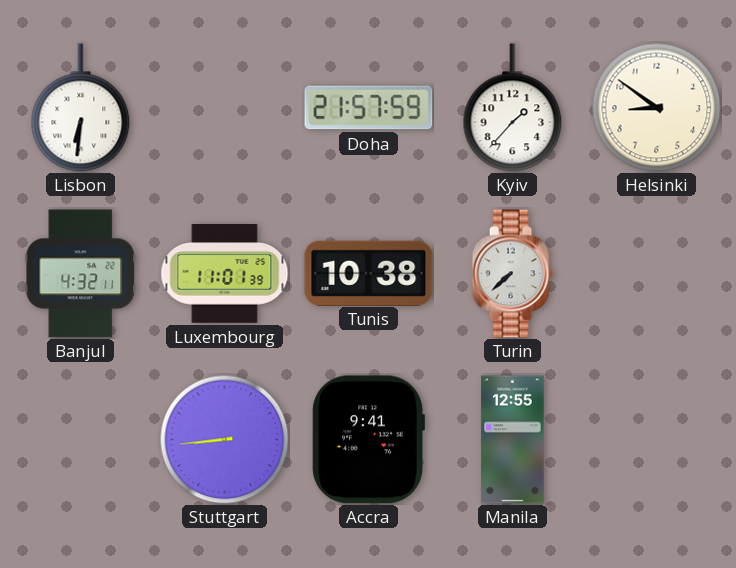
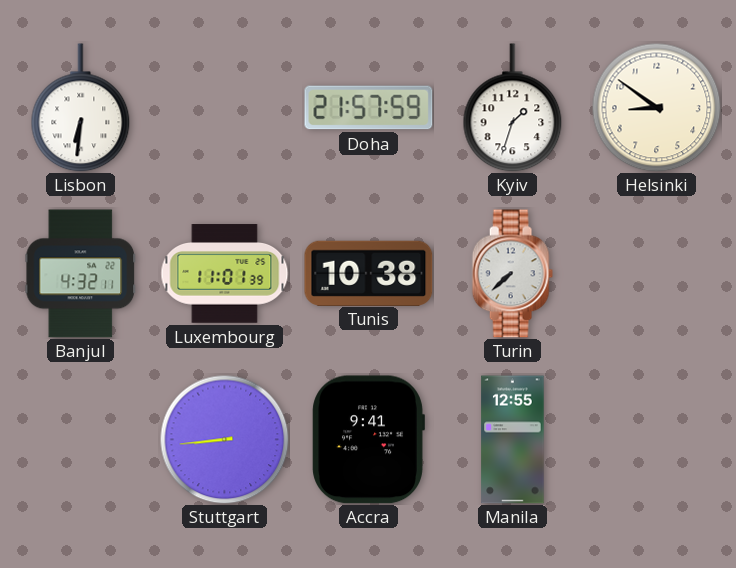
Kyiv: 1:37 -> 1:33
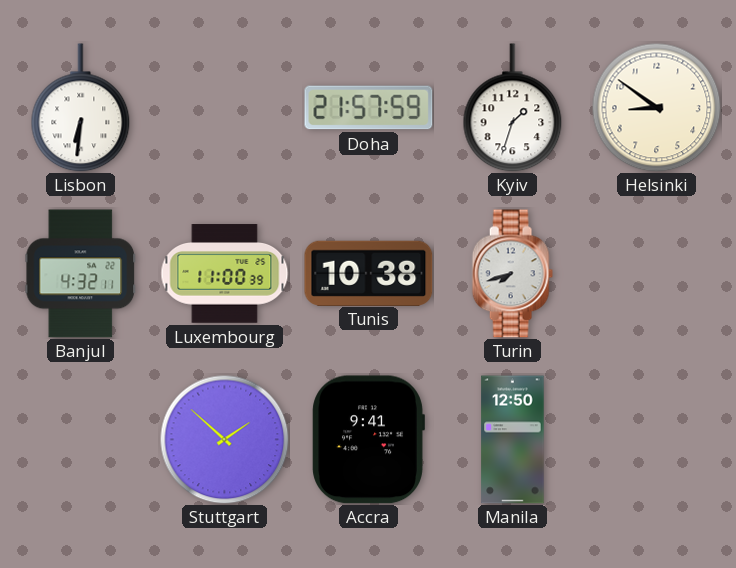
Luxembourg: 11:01 -> 11:00
Turin: 7:38 -> 7:42
Stuttgart: 8:44 -> 1:52
Manila: 12:55 -> 12:50
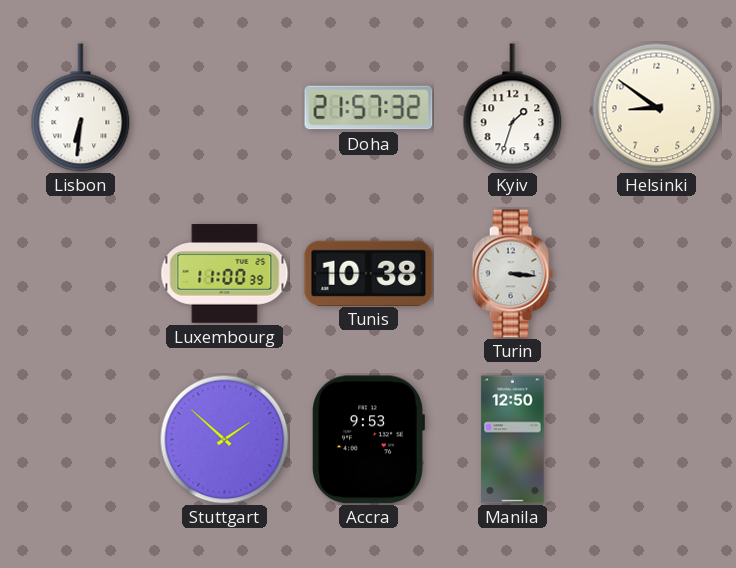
Doha: 21:57:59 -> 21:57:32
Banjul: 4:32 -> none
Turin: 7:42 -> 3:16
Accra: 9:41 -> 9:53
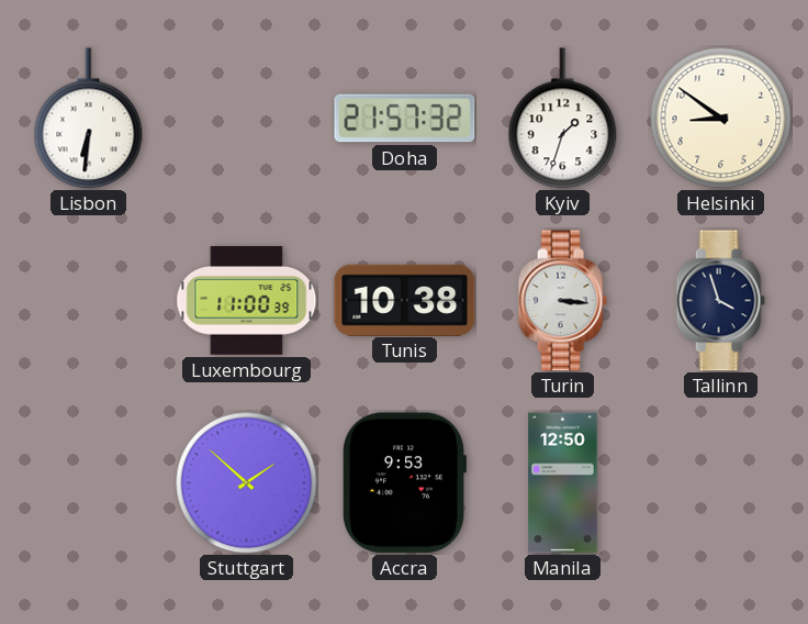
Tallinn: none -> 3:57
